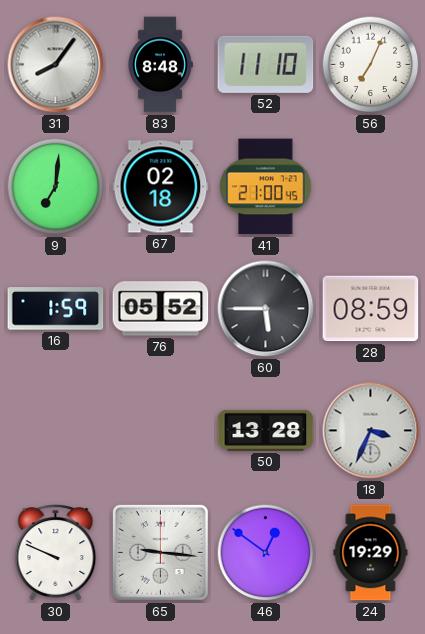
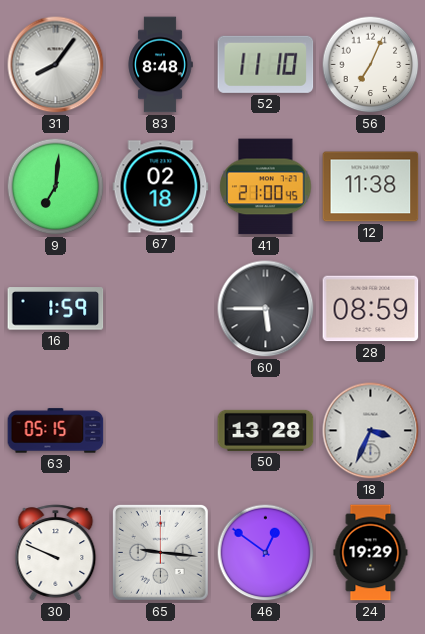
12: none -> 11:38
76: 05:52 -> none
63: none -> 05:15
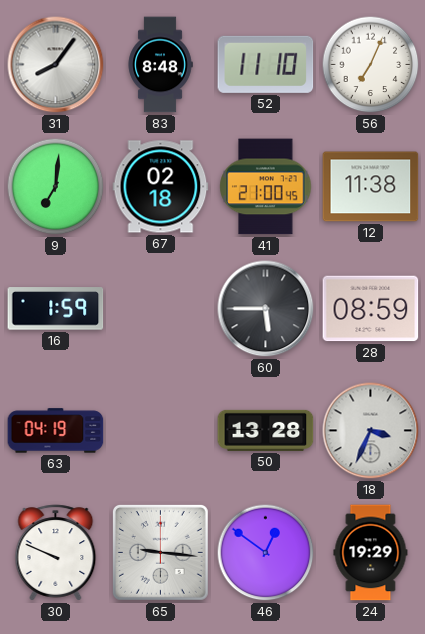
63: 05:15 -> 04:19
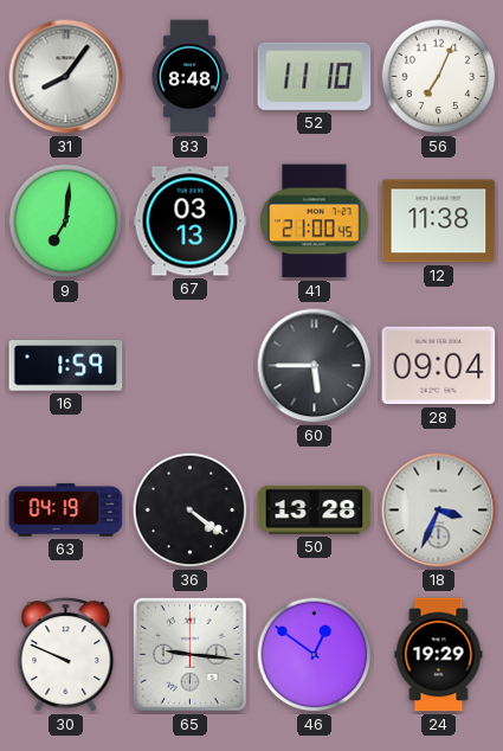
67: 02:18 -> 03:13
28: 08:59 -> 09:04
36: none -> 4:21
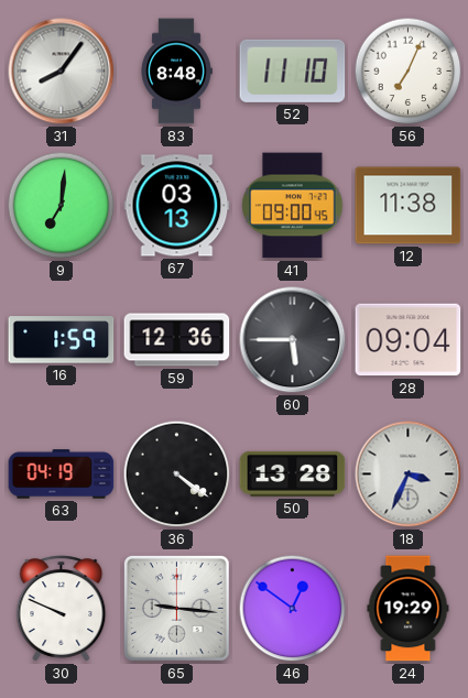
41: 21:00 -> 09:00
59: none -> 12:36
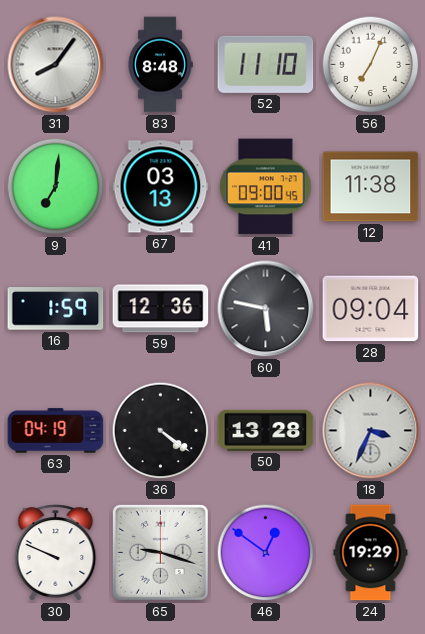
60: 5:45 -> 5:47
65: 9:16 -> 9:18
